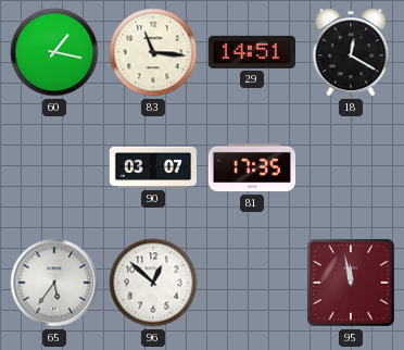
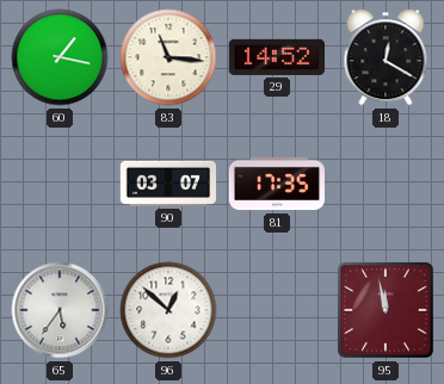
29: 14:51 -> 14:52
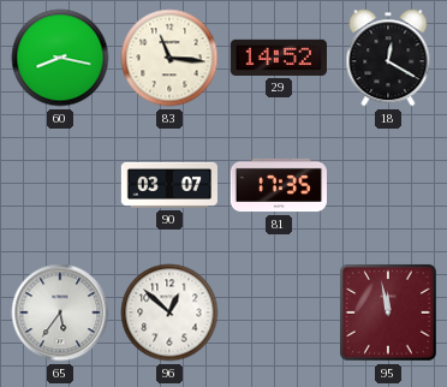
60: 1:17 -> 8:17
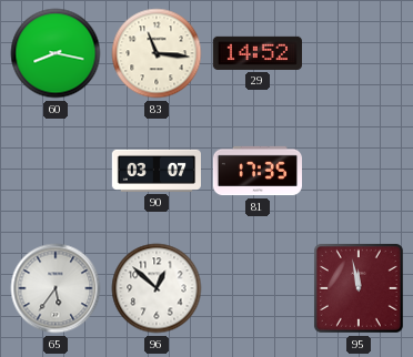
18: 12:20 -> none
